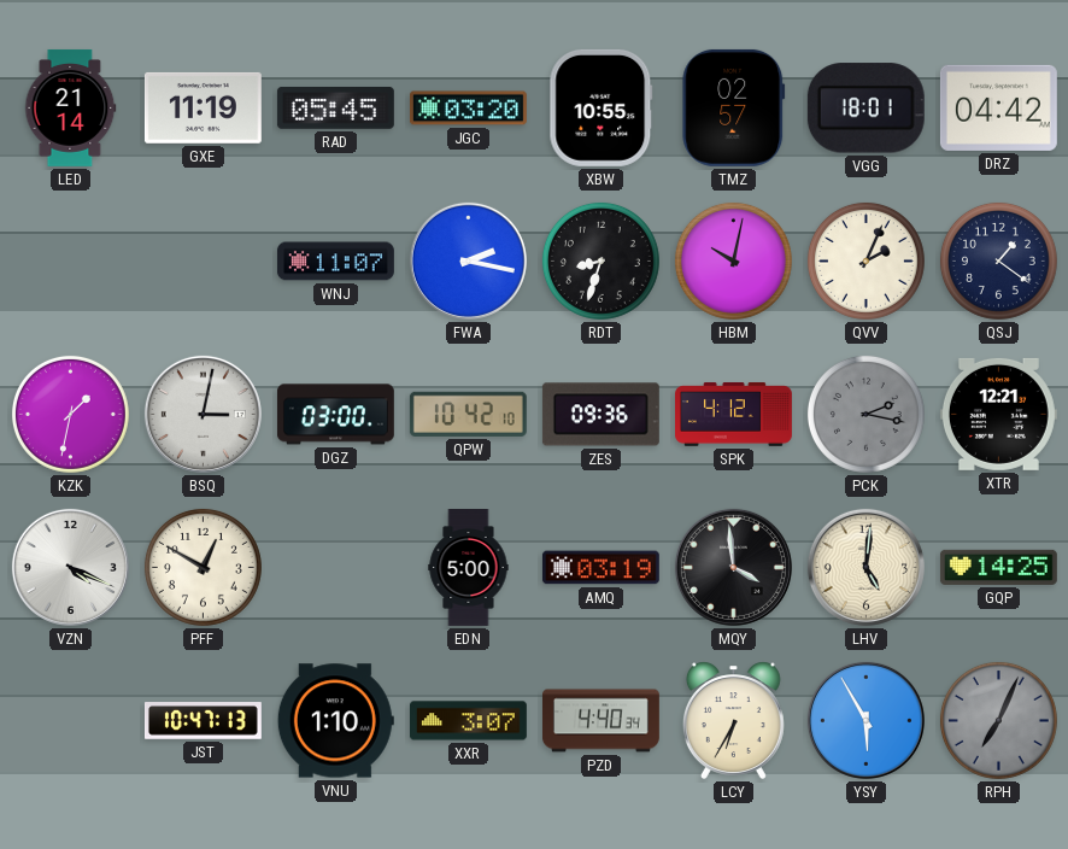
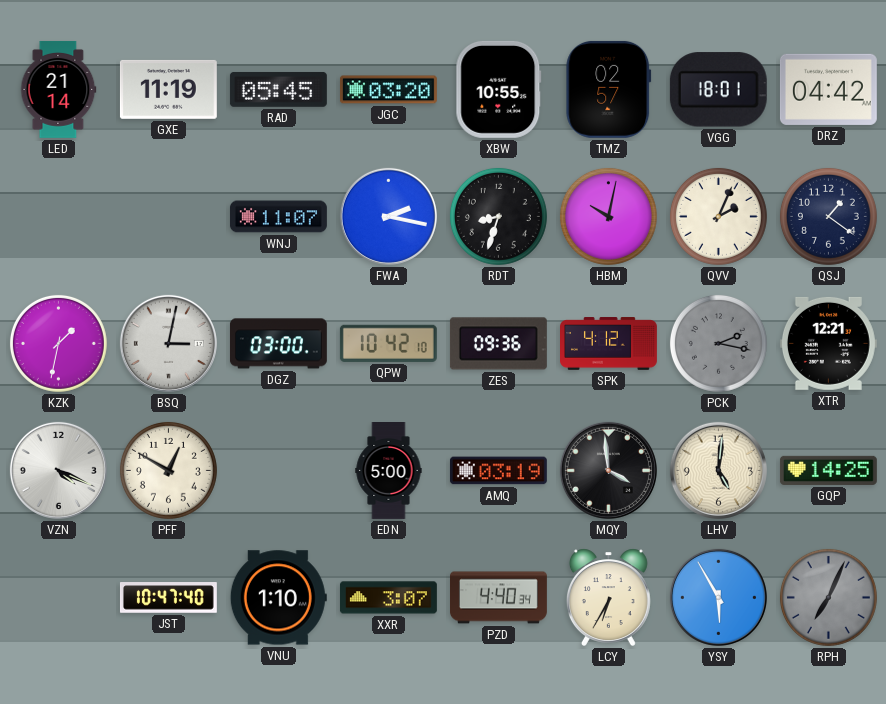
JST: 10:47:13 -> 10:47:40
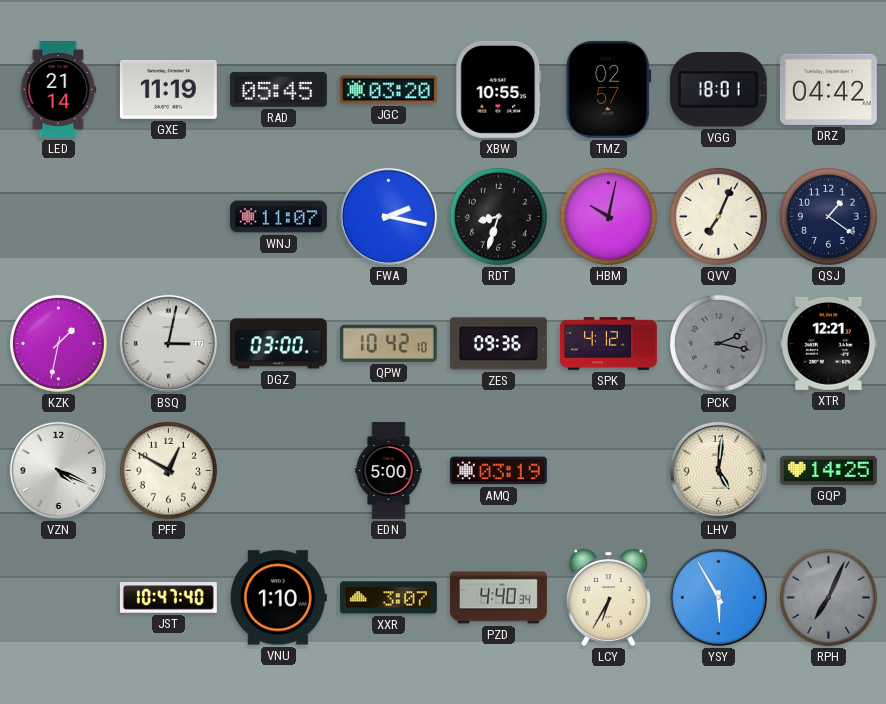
QVV: 2:04 -> 7:04
MQY: 3:59 -> none
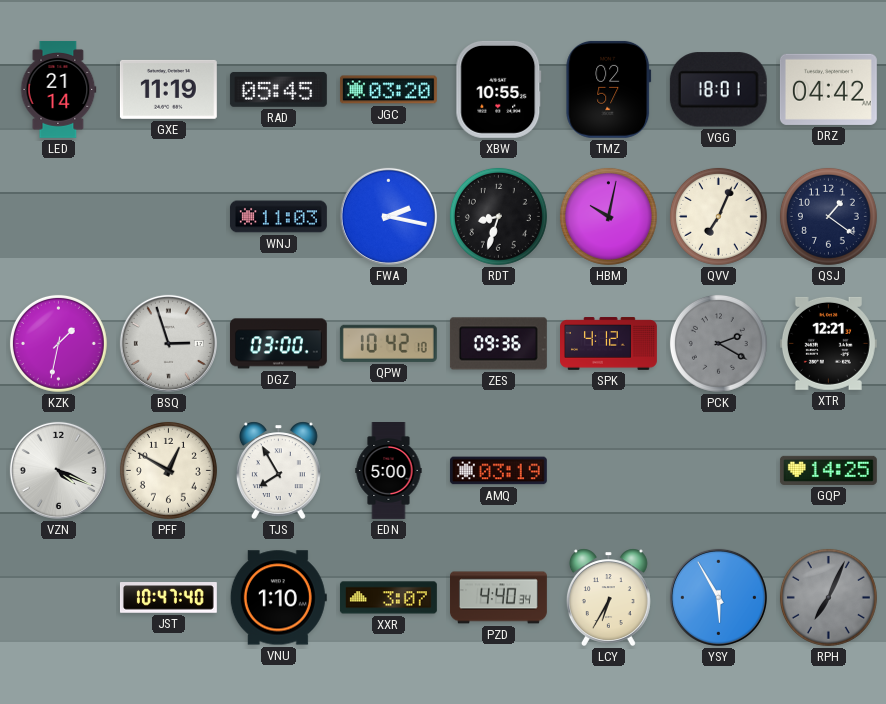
WNJ: 11:07 -> 11:03
BSQ: 3:02 -> 2:57
PCK: 2:17 -> 2:20
TJS: none -> 7:55
LHV: 5:01 -> none
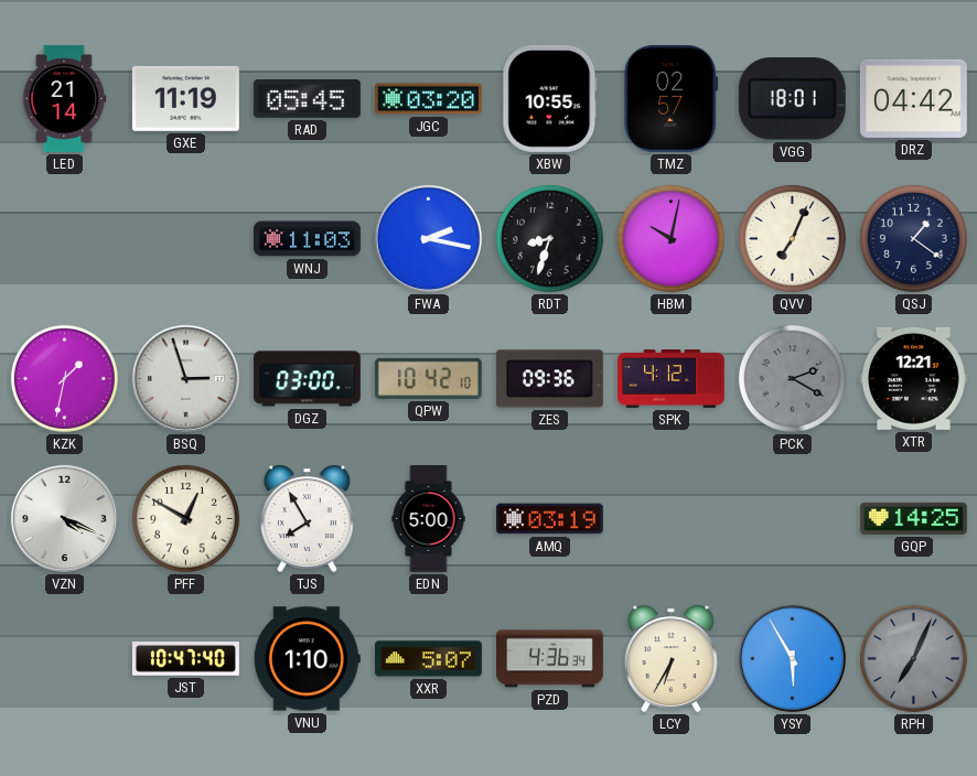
XXR: 3:07 -> 5:07
PZD: 4:40 -> 4:36
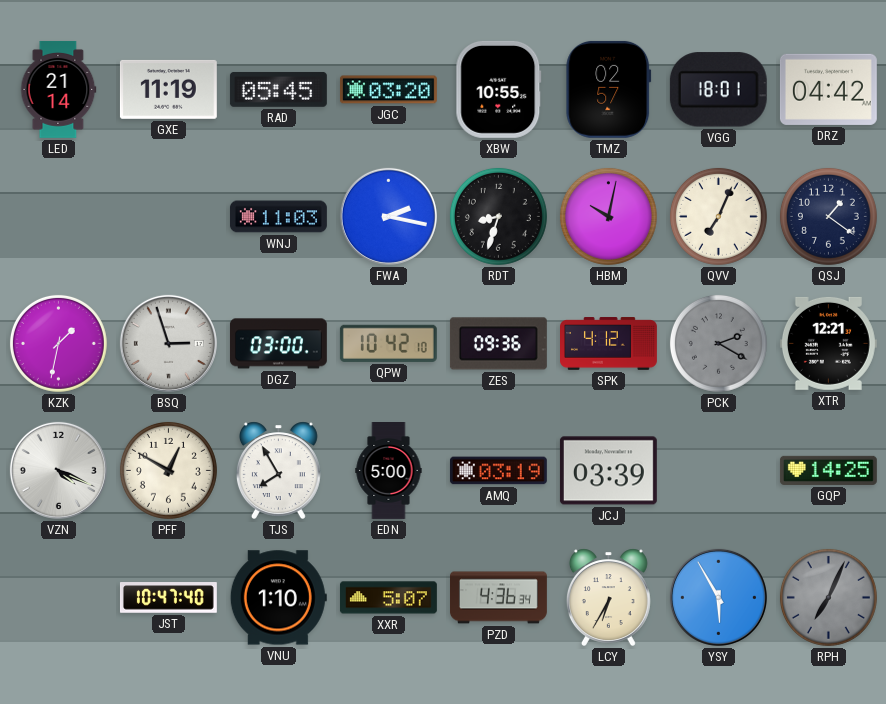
JCJ: none -> 03:39
